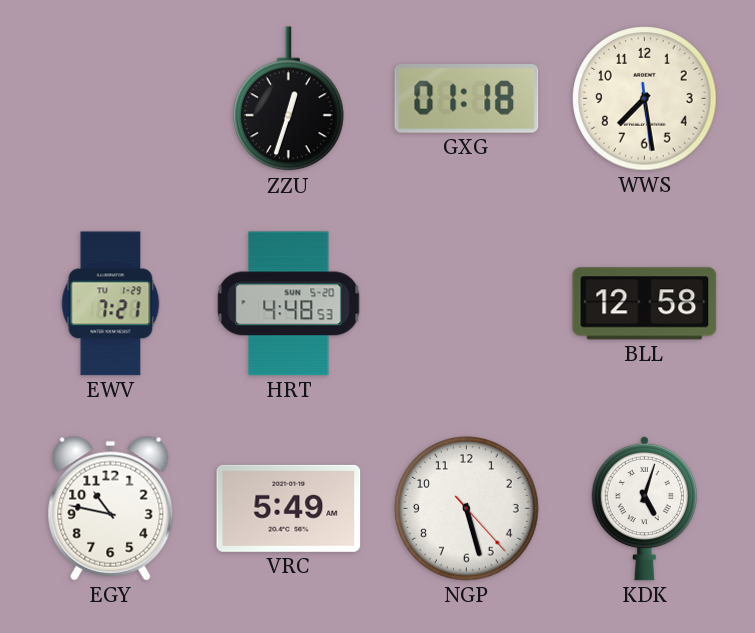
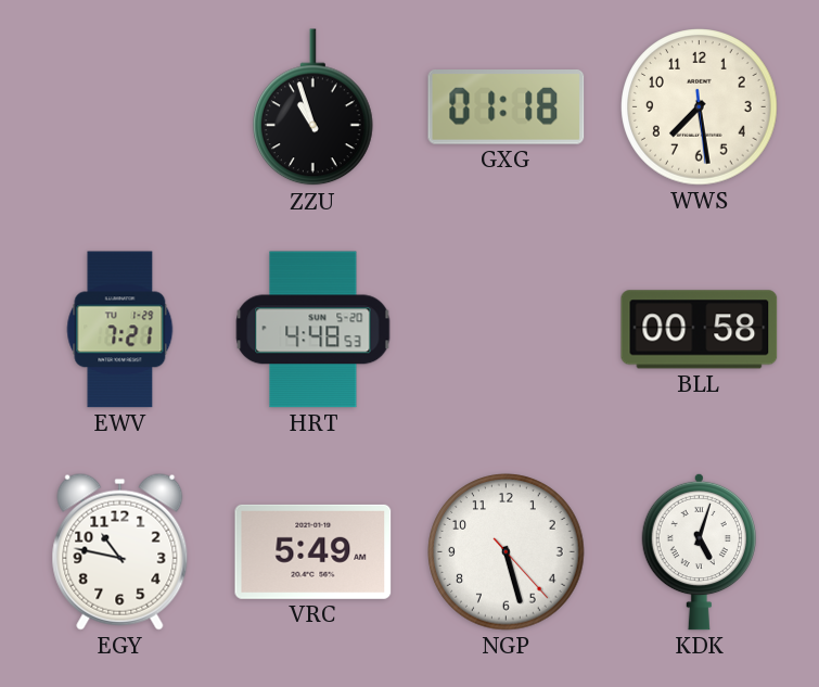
ZZU: 12:33 -> 10:57
BLL: 12:58 -> 00:58
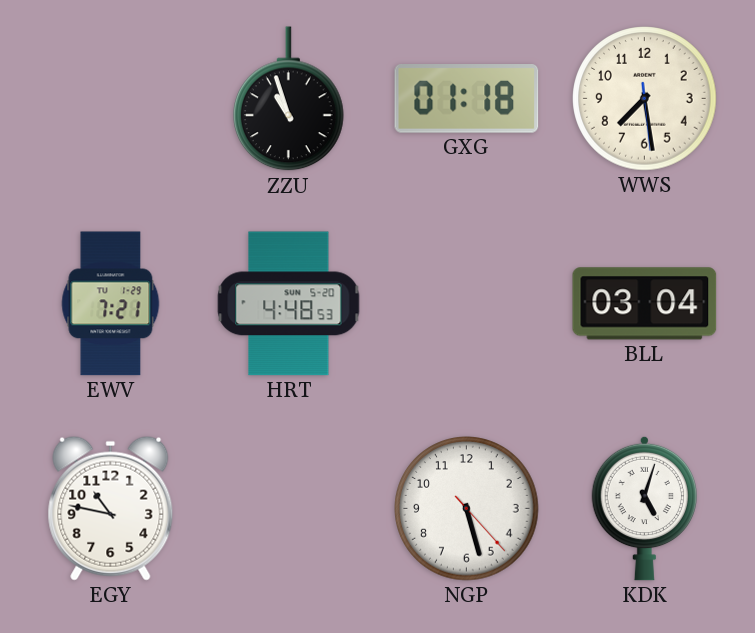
BLL: 00:58 -> 03:04
VRC: 5:49 -> none
